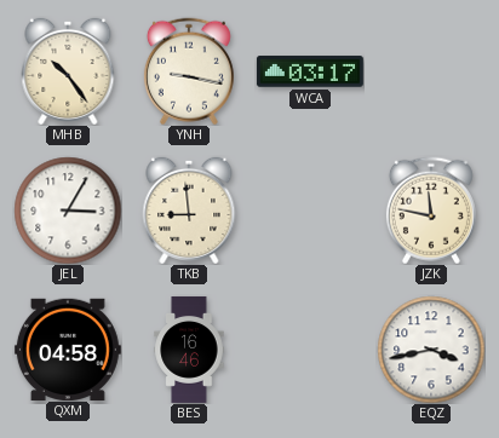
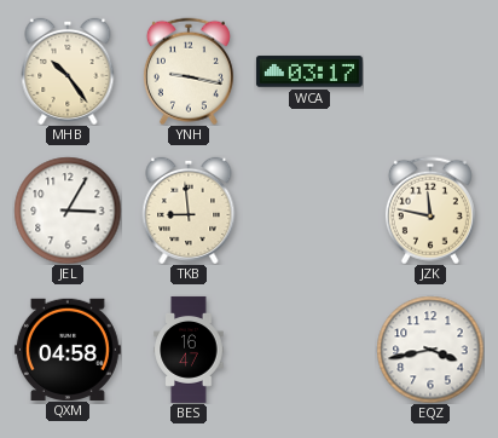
BES: 16:46 -> 16:47
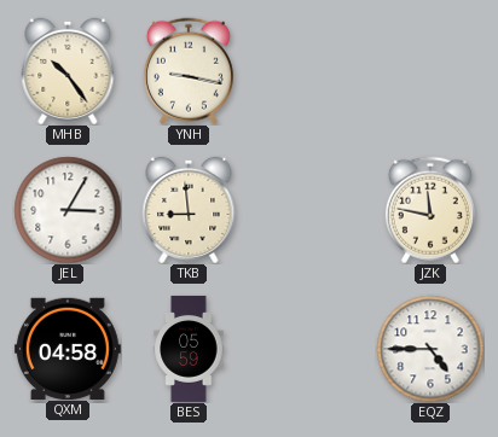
WCA: 03:17 -> none
BES: 16:47 -> 05:59
EQZ: 3:43 -> 4:45
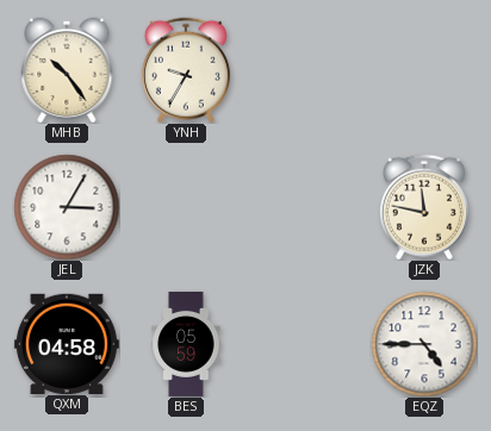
YNH: 9:17 -> 9:35
TKB: 8:59 -> none
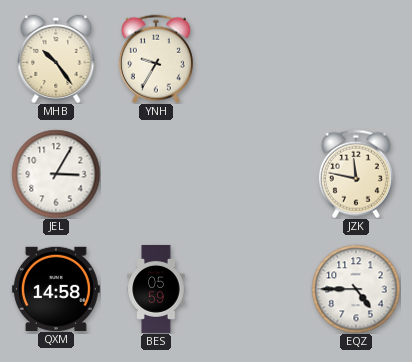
QXM: 04:58 -> 14:58
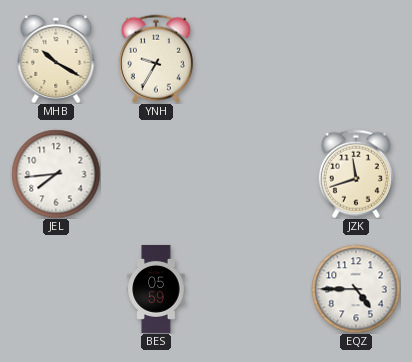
MHB: 10:24 -> 10:20
JEL: 3:05 -> 7:44
JZK: 11:47 -> 11:42
QXM: 14:58 -> none
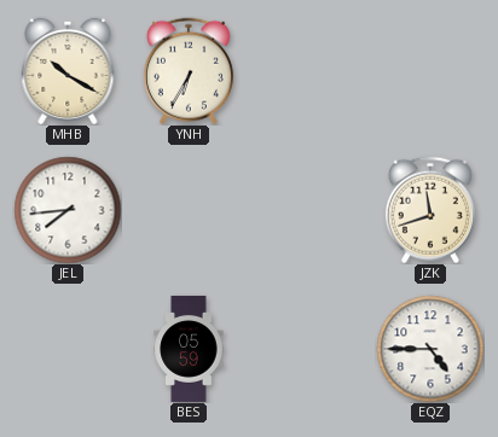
YNH: 9:35 -> 6:35
